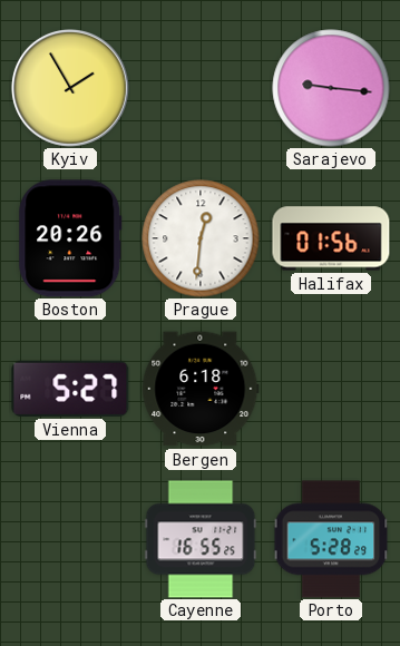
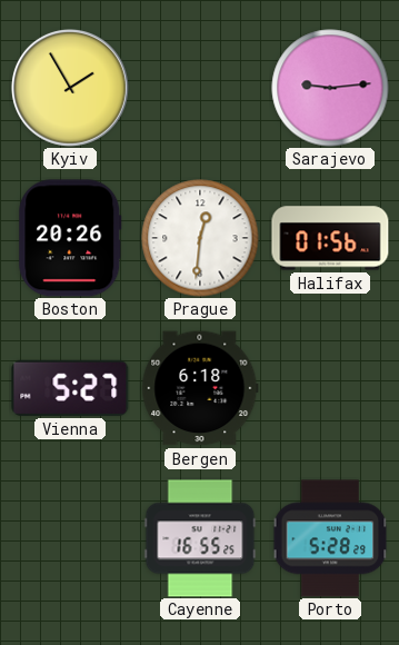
Sarajevo: 9:16 -> 9:14
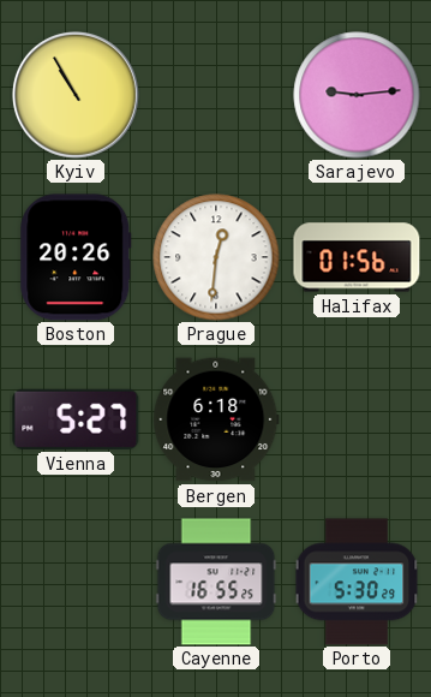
Kyiv: 1:55 -> 10:55
Porto: 5:28 -> 5:30
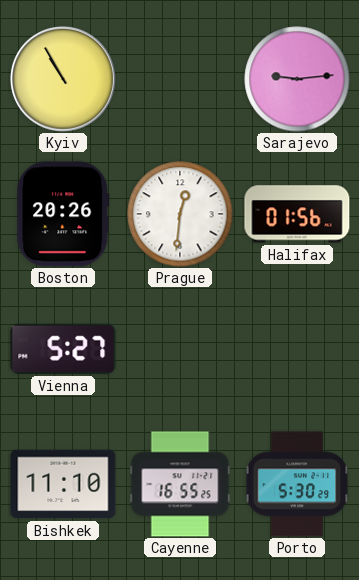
Bergen: 6:18 -> none
Bishkek: none -> 11:10
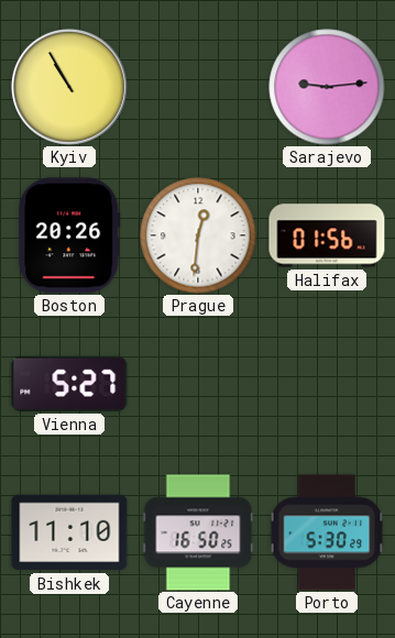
Cayenne: 16:55 -> 16:50
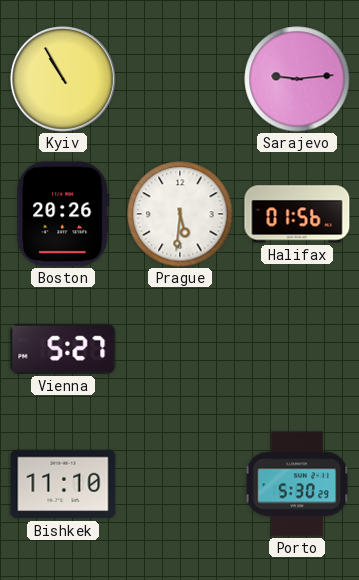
Prague: 12:31 -> 5:31
Cayenne: 16:50 -> none
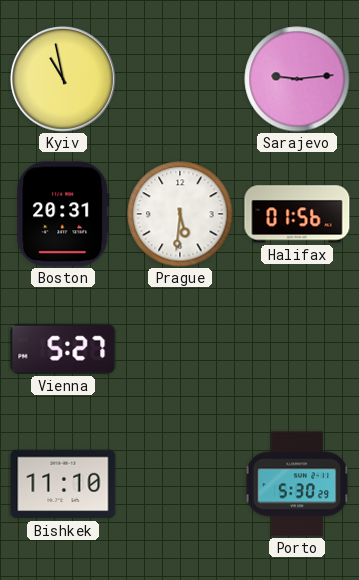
Kyiv: 10:55 -> 10:58
Boston: 20:26 -> 20:31
